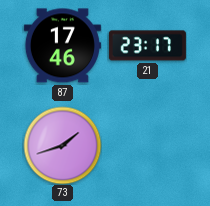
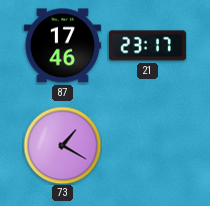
73: 1:42 -> 1:20
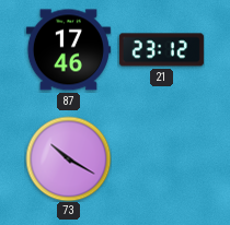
21: 23:17 -> 23:12
73: 1:20 -> 10:20
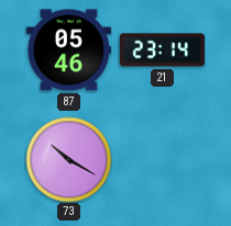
87: 17:46 -> 05:46
21: 23:12 -> 23:14
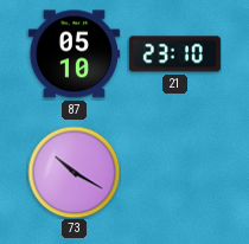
87: 05:46 -> 05:10
21: 23:14 -> 23:10
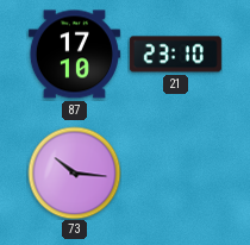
87: 05:10 -> 17:10
73: 10:20 -> 10:16
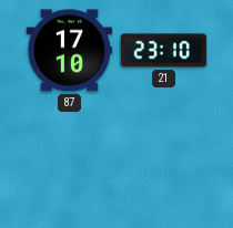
73: 10:16 -> none
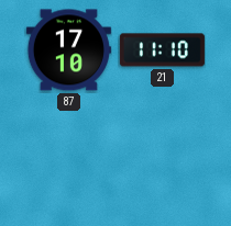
21: 23:10 -> 11:10
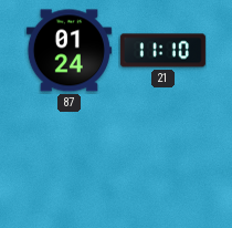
87: 17:10 -> 01:24
